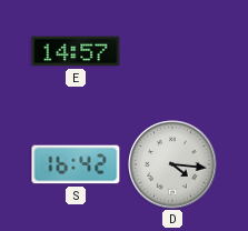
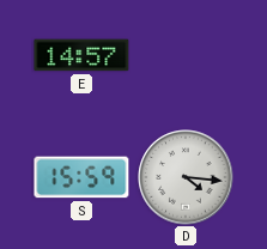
S: 16:42 -> 15:59
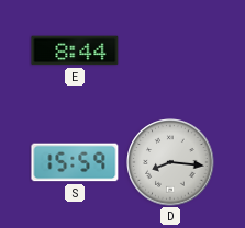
E: 14:57 -> 8:44
D: 4:16 -> 8:16
